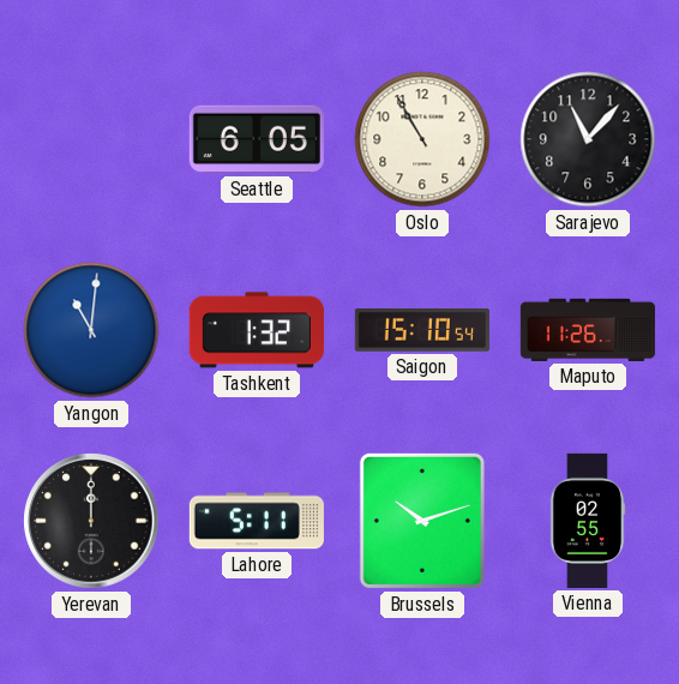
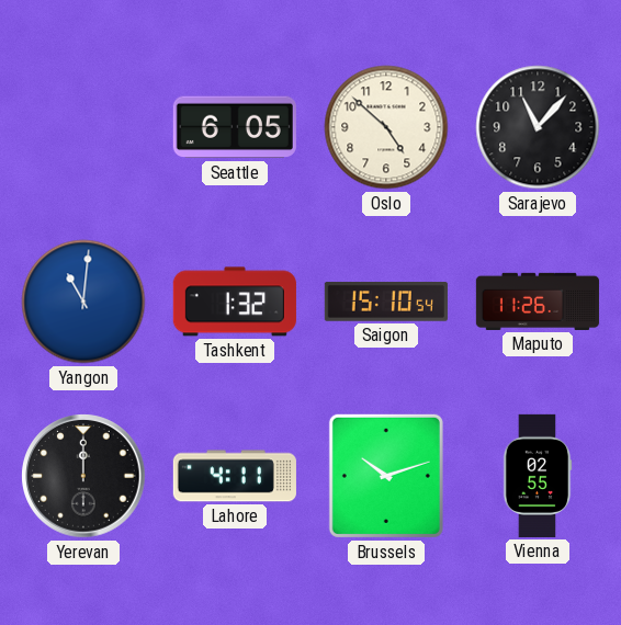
Oslo: 10:55 -> 4:52
Lahore: 5:11 -> 4:11
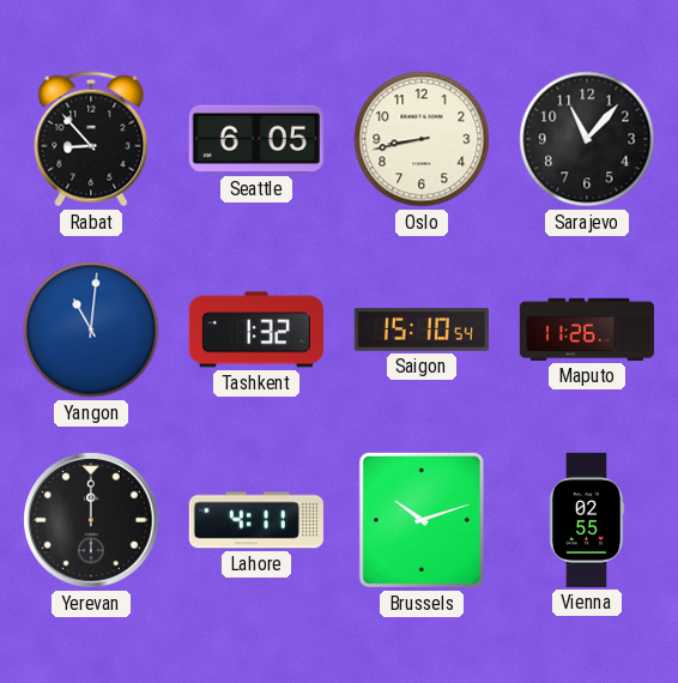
Rabat: none -> 8:53
Oslo: 4:52 -> 8:43
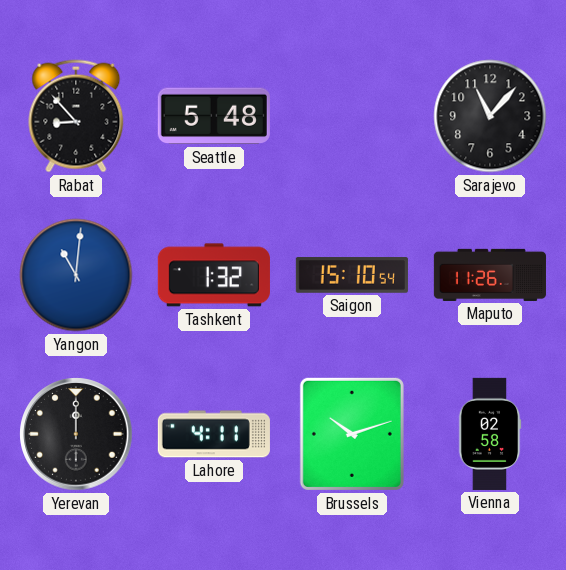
Seattle: 6:05 -> 5:48
Oslo: 8:43 -> none
Vienna: 02:55 -> 02:58
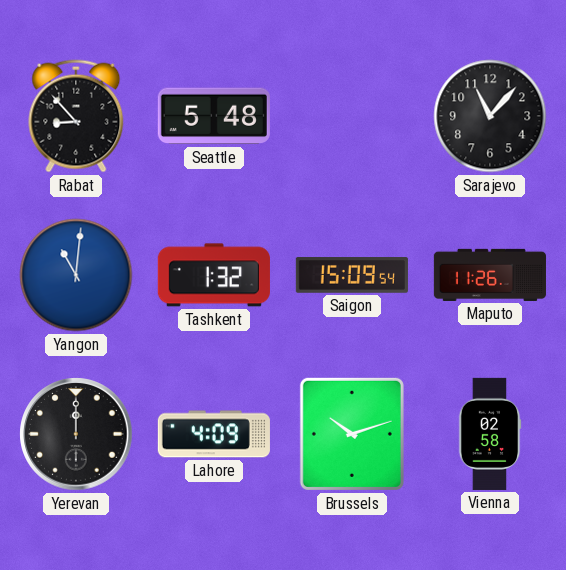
Saigon: 15:10 -> 15:09
Lahore: 4:11 -> 4:09
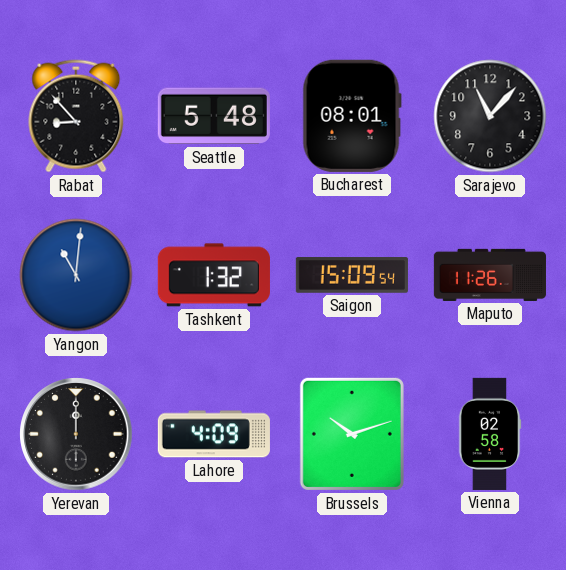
Bucharest: none -> 08:01
